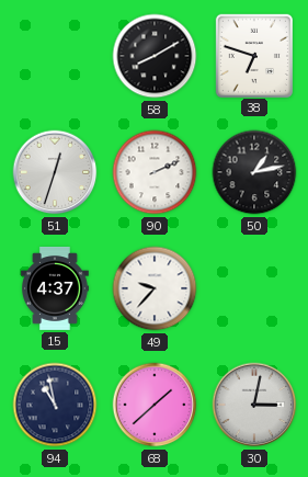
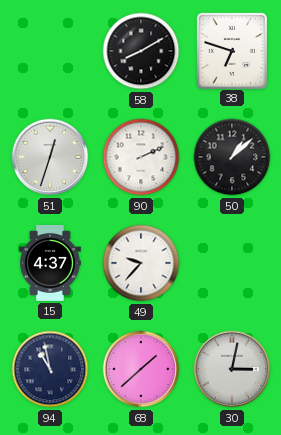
50: 1:13 -> 1:08
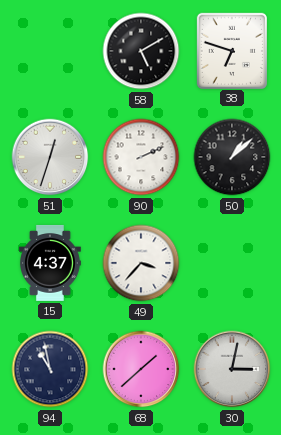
58: 8:10 -> 5:10
49: 9:37 -> 3:37
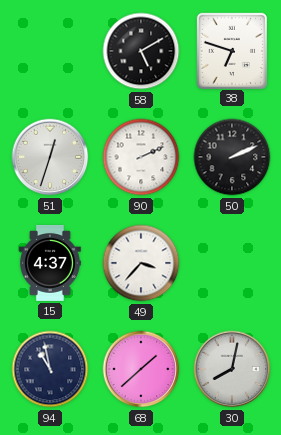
50: 1:08 -> 2:11
30: 3:02 -> 8:02
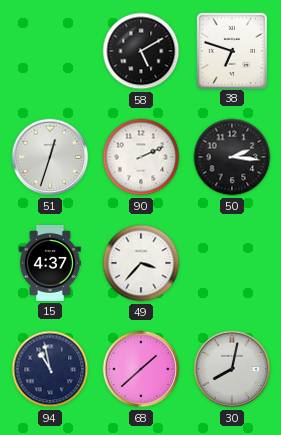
50: 2:11 -> 2:16
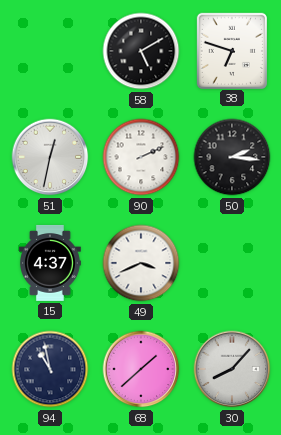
51: 12:33 -> 12:32
49: 3:37 -> 3:41
30: 8:02 -> 8:07
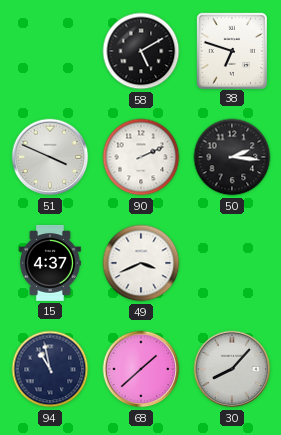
51: 12:32 -> 3:49
